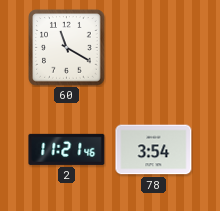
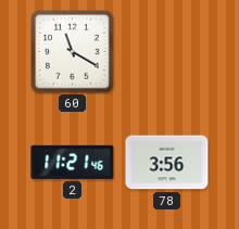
78: 3:54 -> 3:56
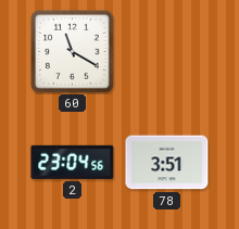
2: 11:21 -> 23:04
78: 3:56 -> 3:51
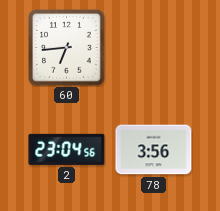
60: 11:20 -> 6:44
78: 3:51 -> 3:56
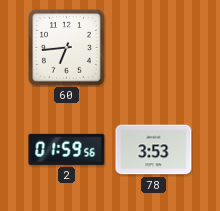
2: 23:04 -> 01:59
78: 3:56 -> 3:53
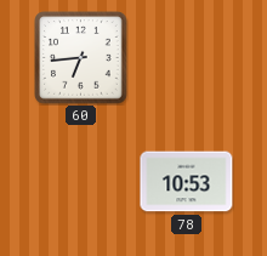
2: 01:59 -> none
78: 3:53 -> 10:53
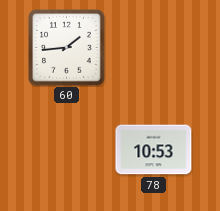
60: 6:44 -> 1:44
